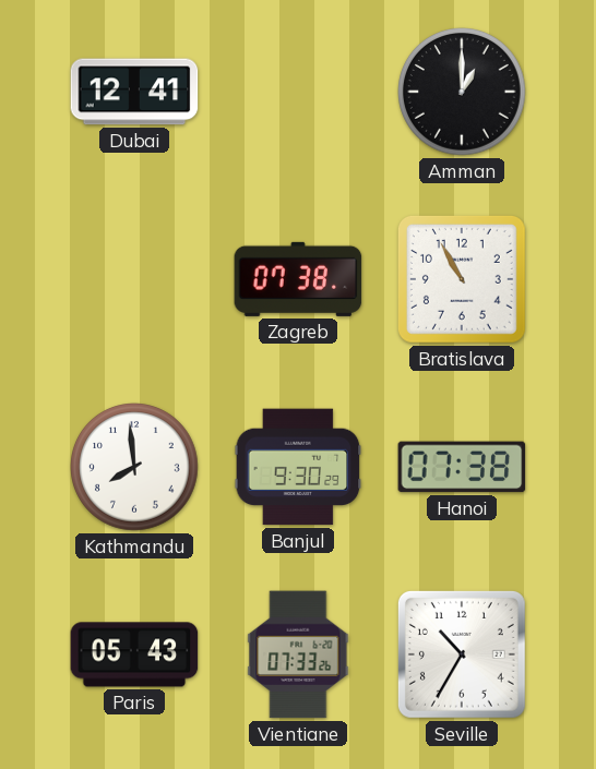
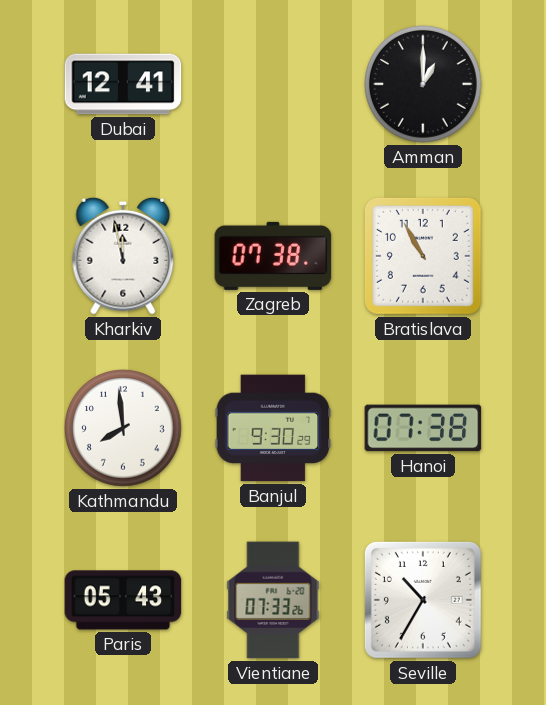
Kharkiv: none -> 11:58
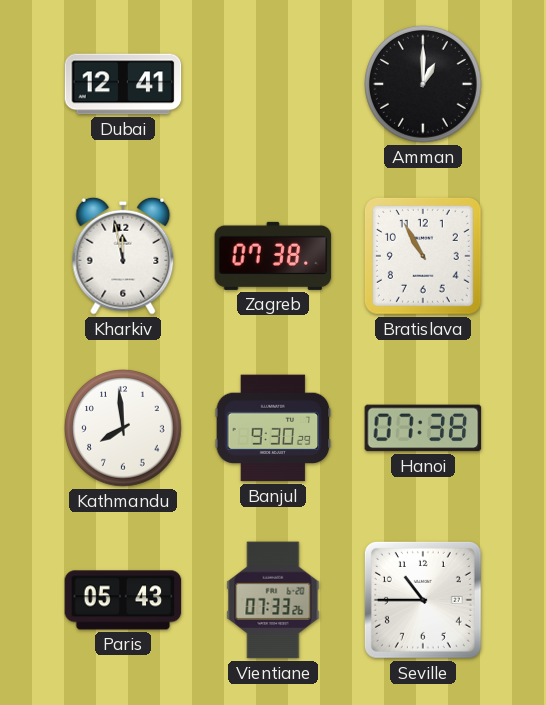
Seville: 10:35 -> 10:45
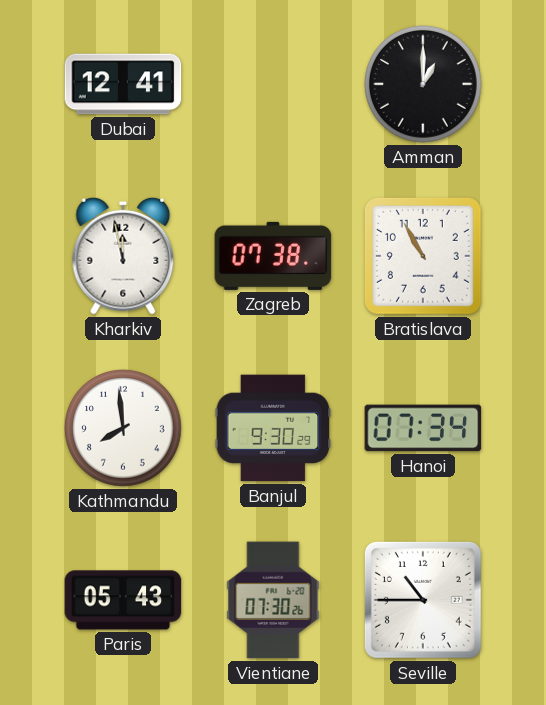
Hanoi: 07:38 -> 07:34
Vientiane: 07:33 -> 07:30
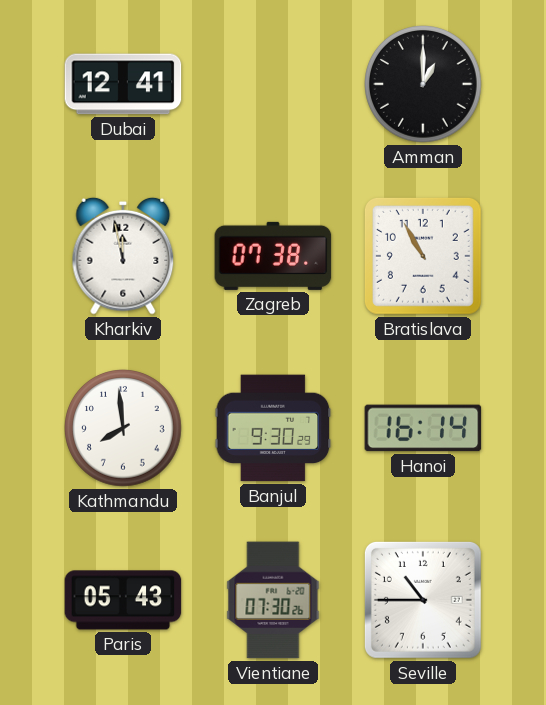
Hanoi: 07:34 -> 16:14
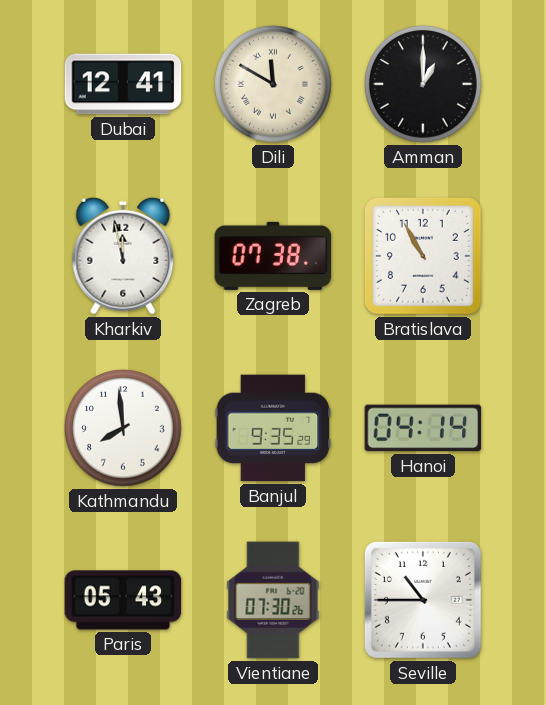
Dili: none -> 11:50
Banjul: 9:30 -> 9:35
Hanoi: 16:14 -> 04:14
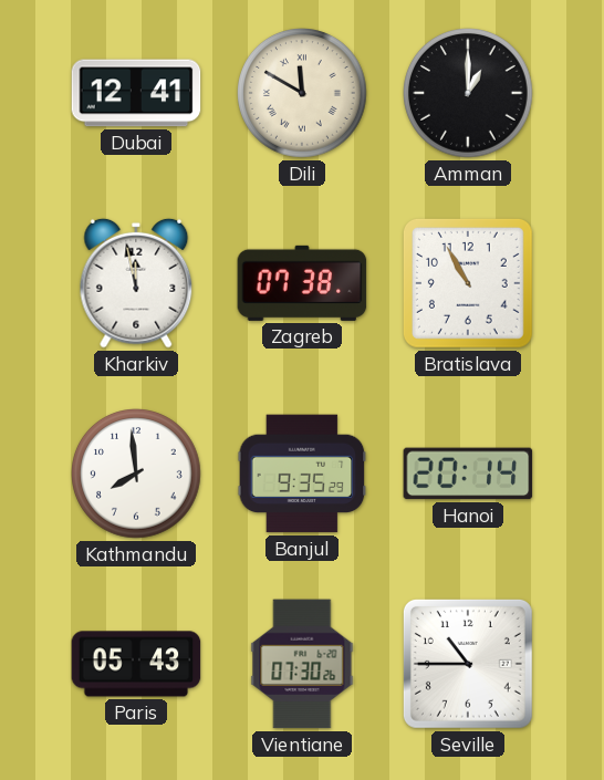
Hanoi: 04:14 -> 20:14
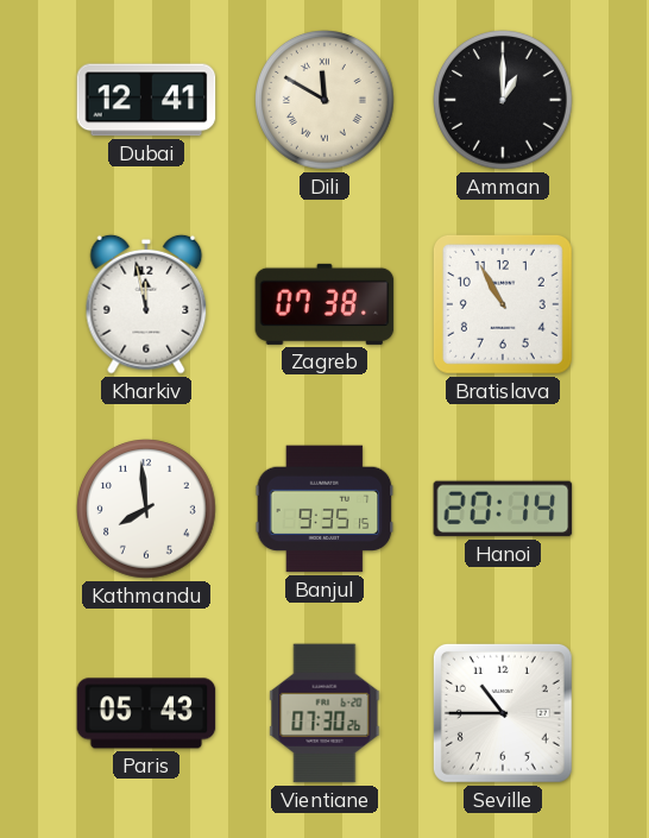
Banjul: 9:35:29 -> 9:35:15
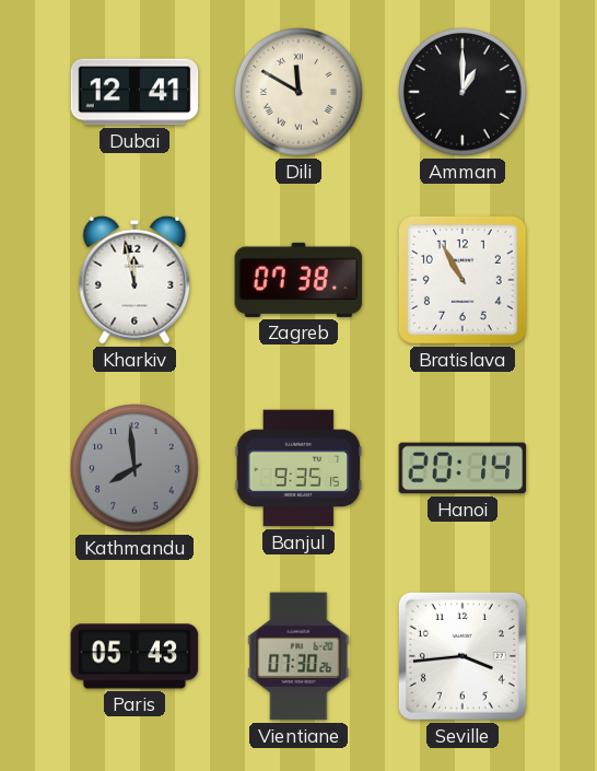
Kathmandu dial: white -> grey
Seville: 10:45 -> 3:44
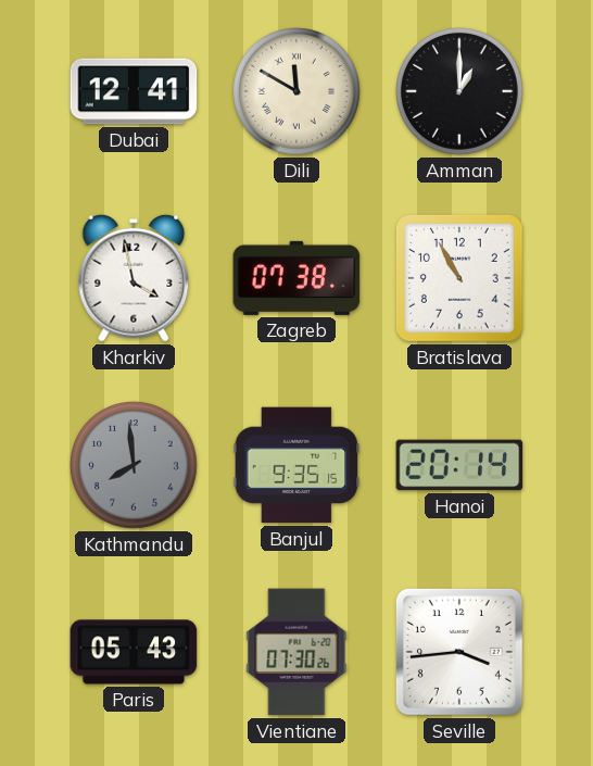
Kharkiv: 11:58 -> 3:58
